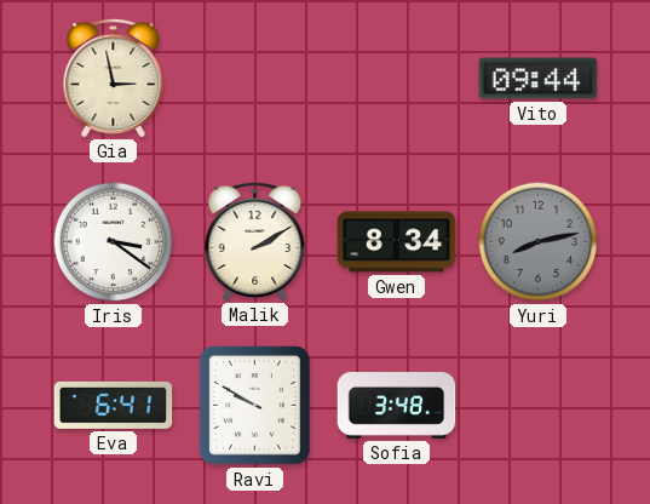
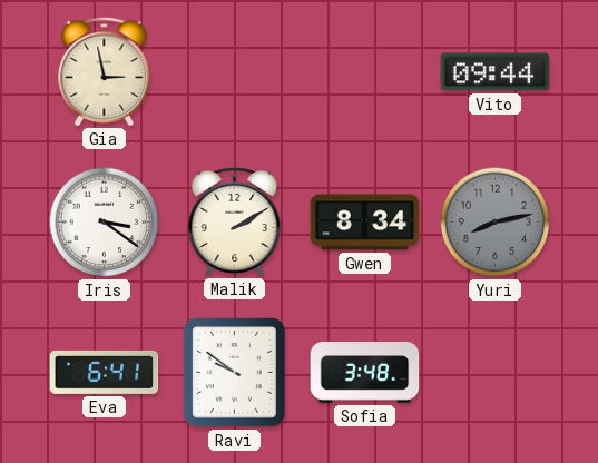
Ravi: 9:50 -> 9:51
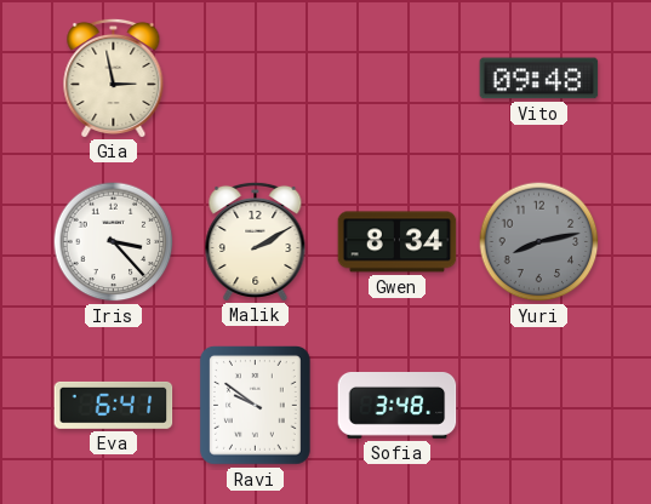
Vito: 09:44 -> 09:48
Iris: 3:21 -> 3:23
